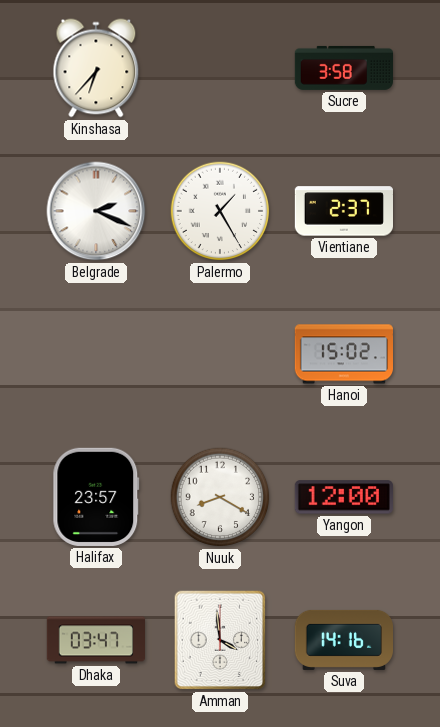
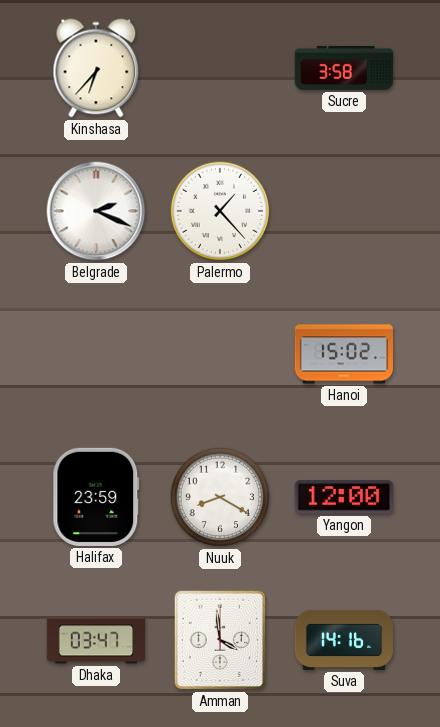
Palermo: 1:25 -> 1:23
Vientiane: 2:37 -> none
Halifax: 23:57 -> 23:59
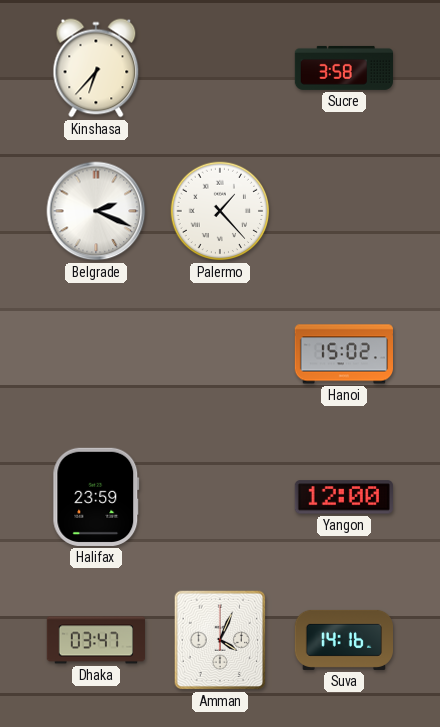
Nuuk: 8:20 -> none
Amman: 3:59 -> 4:04
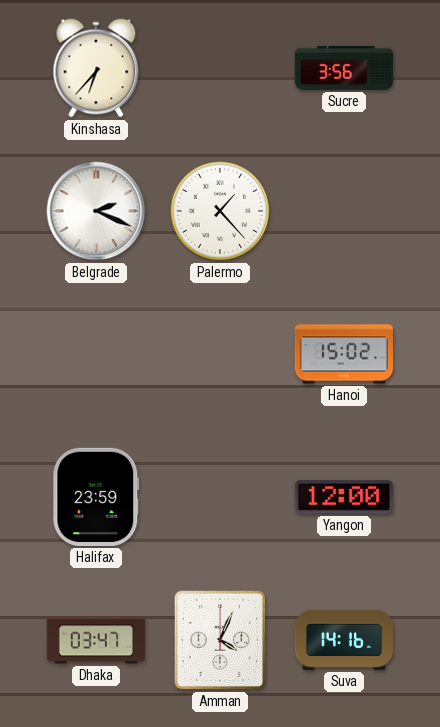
Sucre: 3:58 -> 3:56
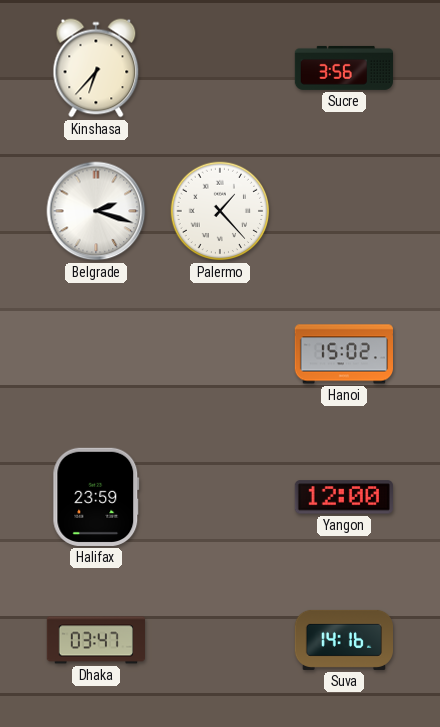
Belgrade: 2:19 -> 2:18
Amman: 4:04 -> none
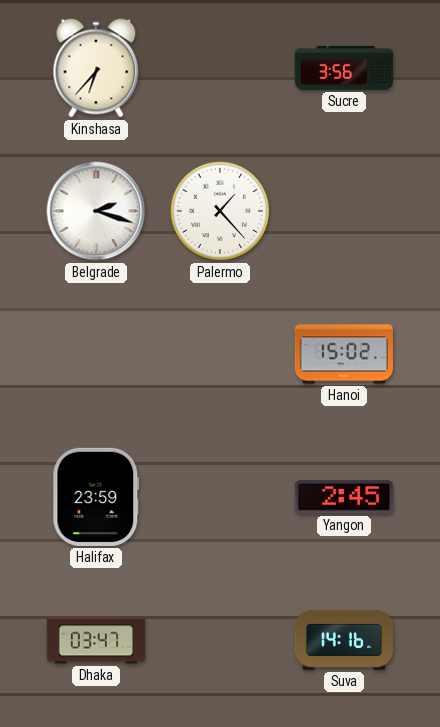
Yangon: 12:00 -> 2:45
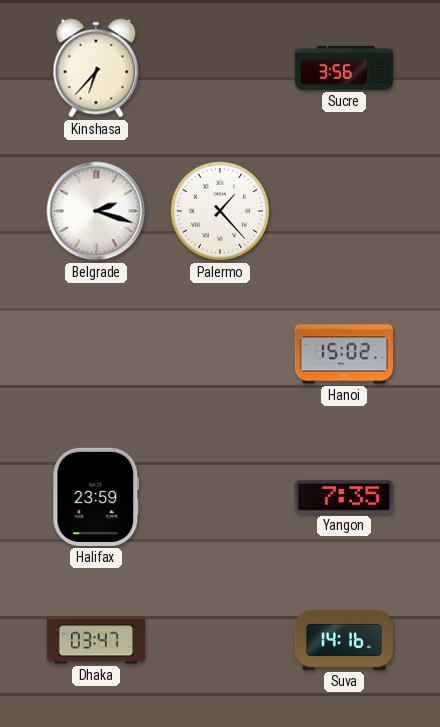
Yangon: 2:45 -> 7:35
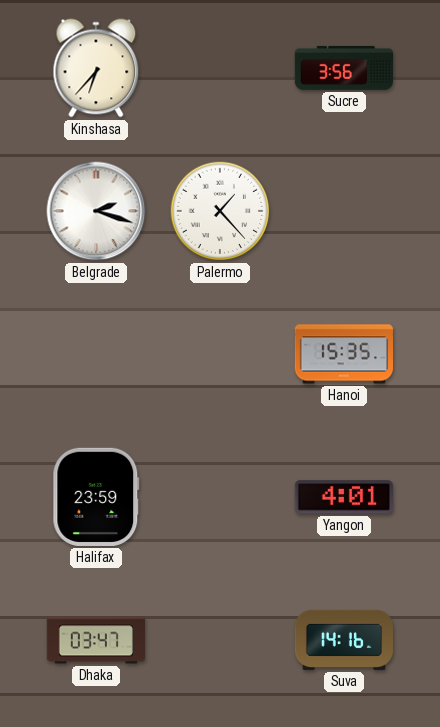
Hanoi: 15:02 -> 15:35
Yangon: 7:35 -> 4:01
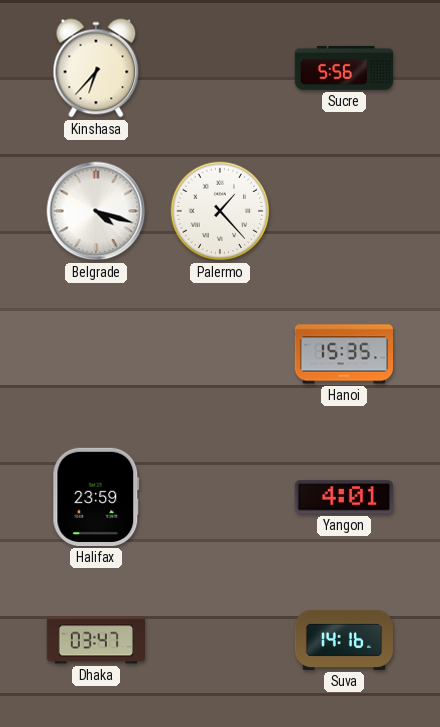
Sucre: 3:56 -> 5:56
Belgrade: 2:18 -> 4:18
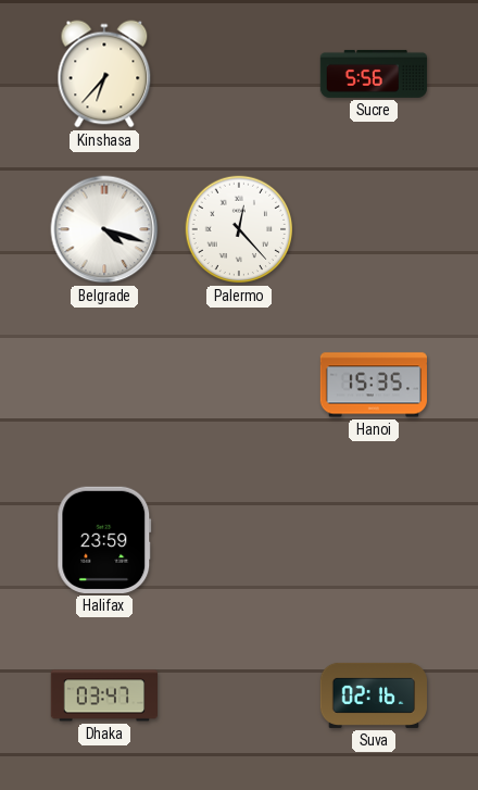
Palermo: 1:23 -> 12:23
Yangon: 4:01 -> none
Suva: 14:16 -> 02:16
